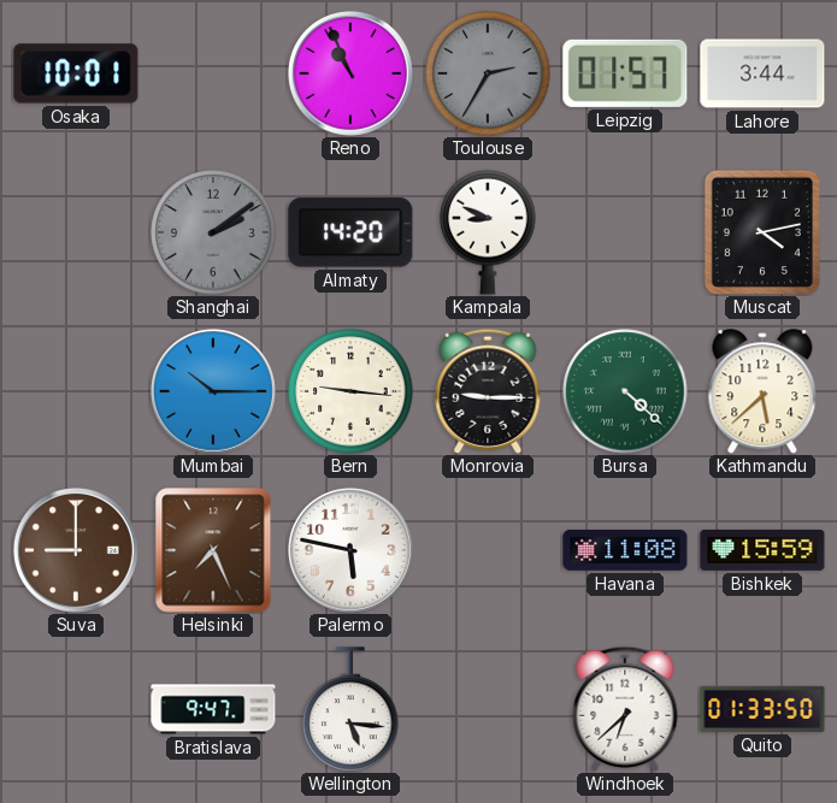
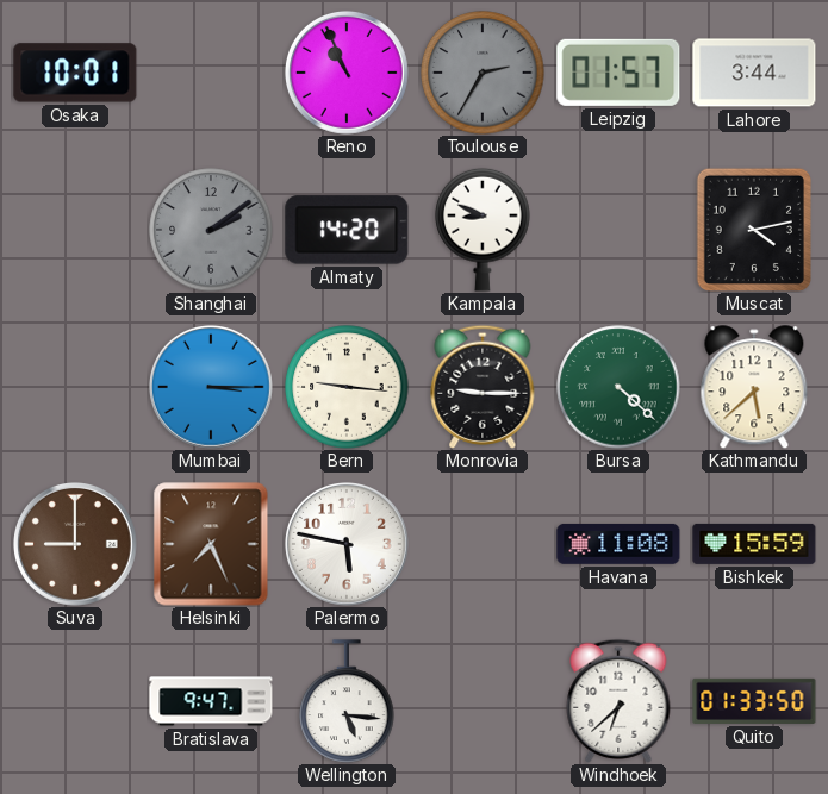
Mumbai: 10:15 -> 3:15
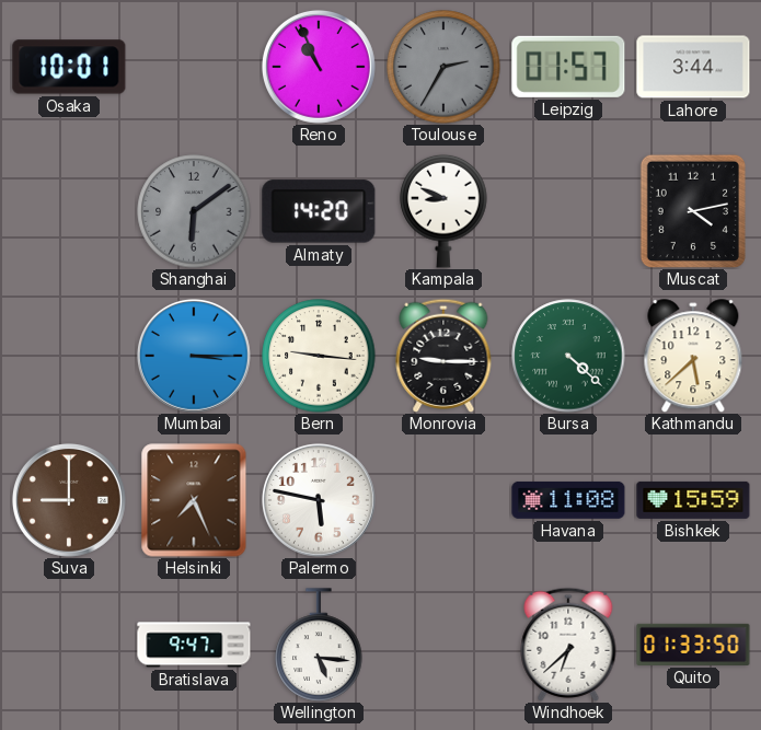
Shanghai: 2:09 -> 6:09
